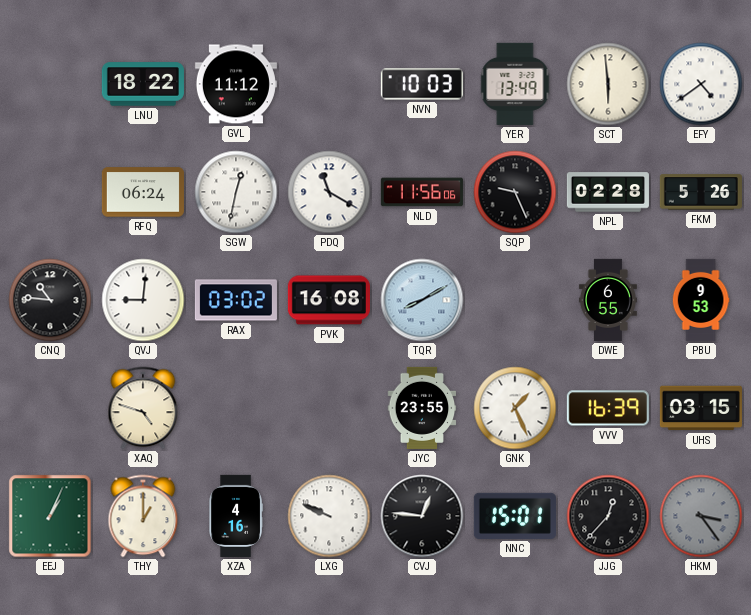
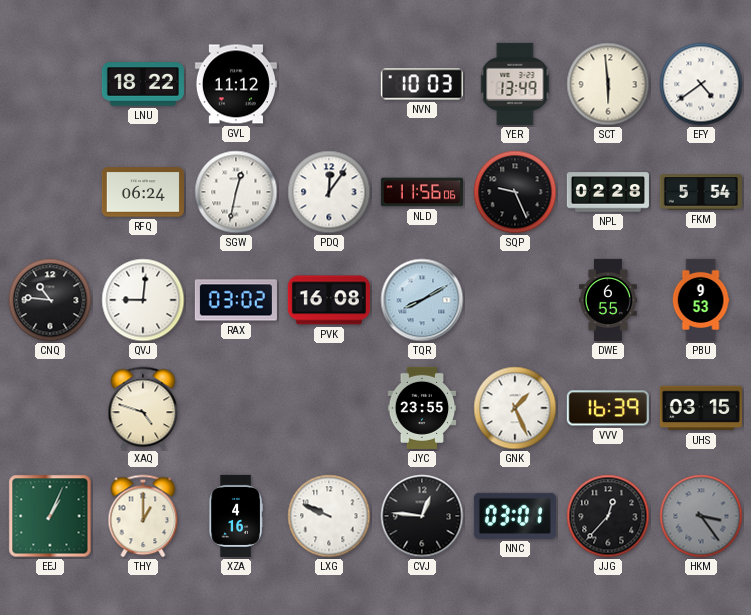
PDQ: 11:20 -> 12:06
FKM: 5:26 -> 5:54
NNC: 15:01 -> 03:01
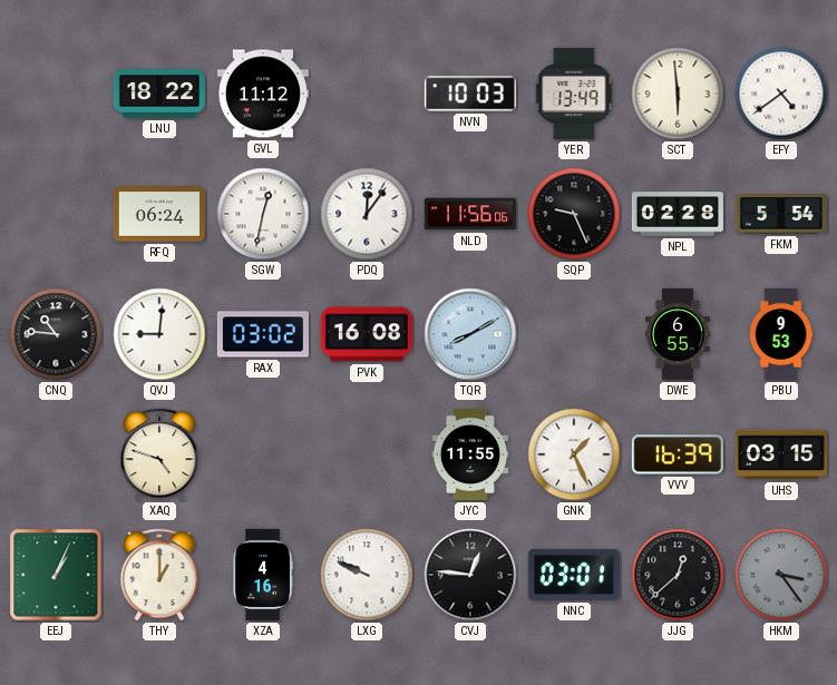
JYC: 23:55 -> 11:55
JJG: 12:37 -> 12:38
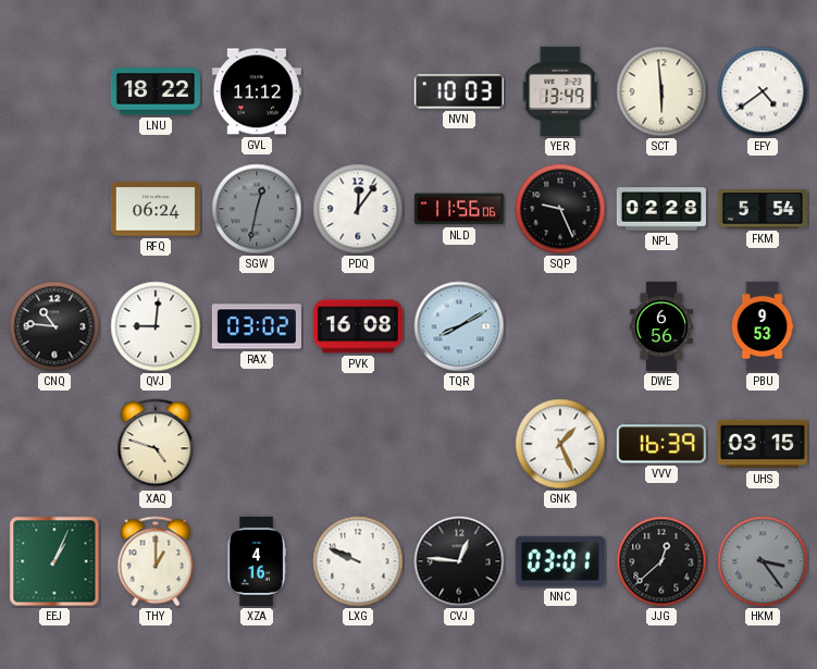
SGW dial: white -> grey
DWE: 6:55 -> 6:56
JYC: 11:55 -> none
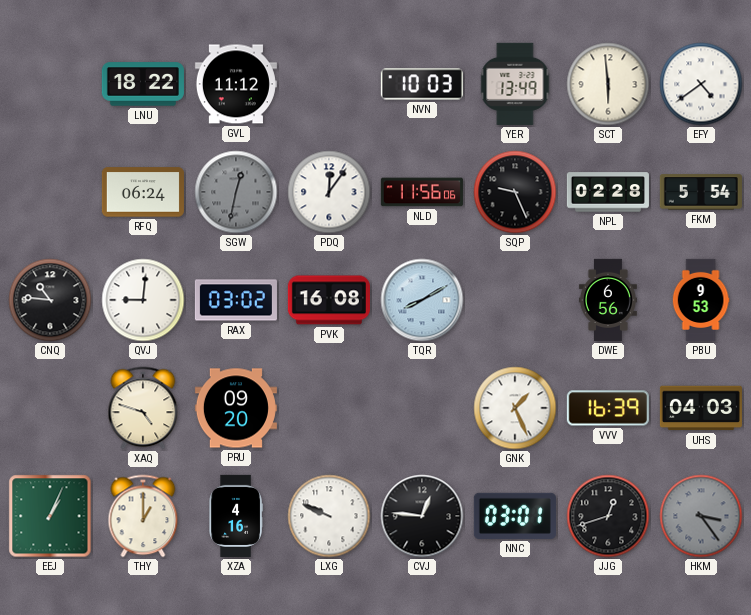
PRU: none -> 09:20
UHS: 03:15 -> 04:03
JJG: 12:38 -> 12:42
